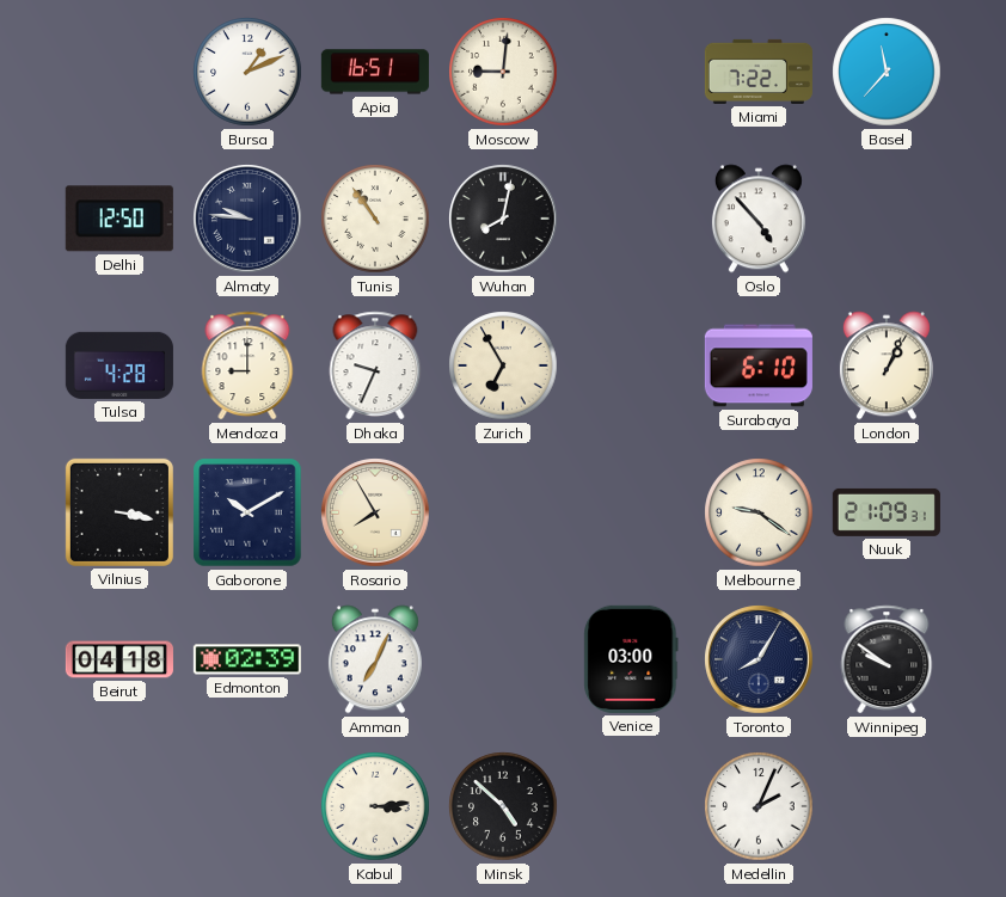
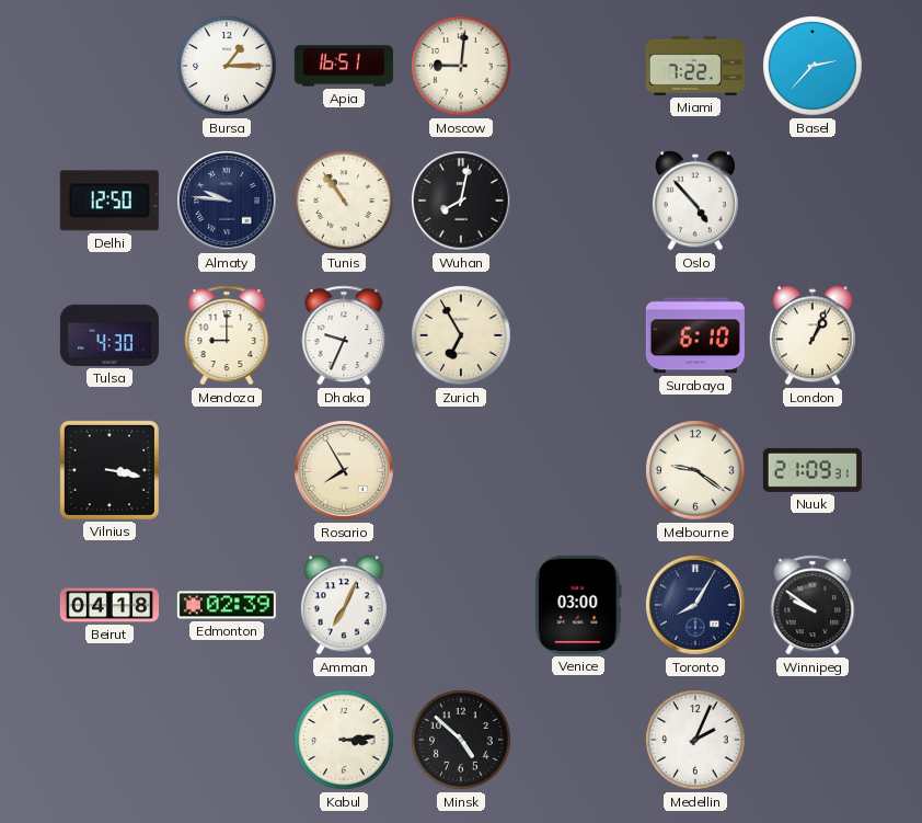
Bursa: 1:11 -> 1:15
Basel: 11:37 -> 2:37
Tulsa: 4:28 -> 4:30
Gaborone: 10:10 -> none
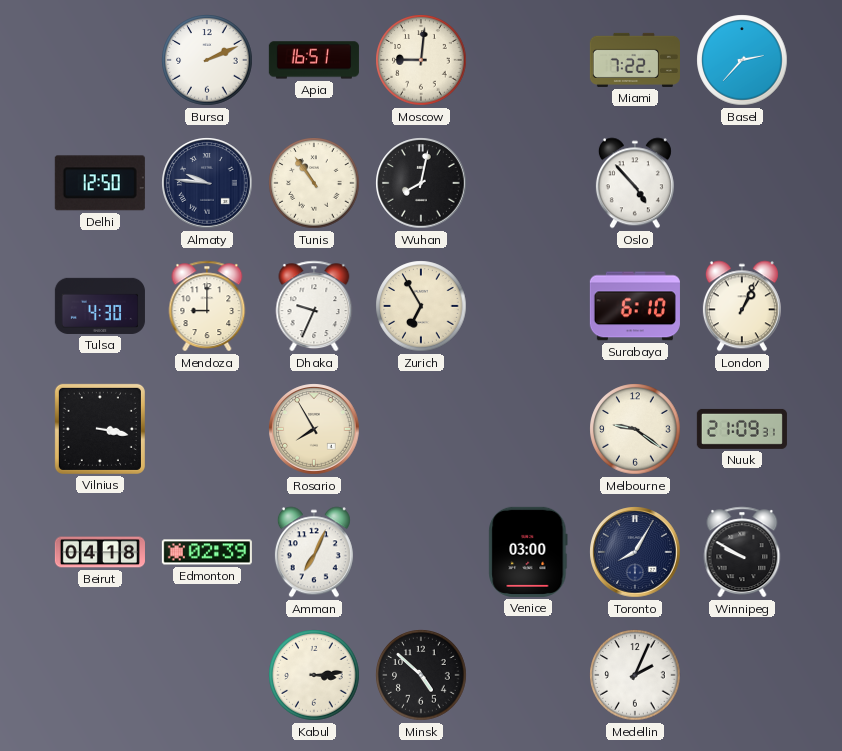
Bursa: 1:15 -> 2:11
Winnipeg: 9:51 -> 9:50
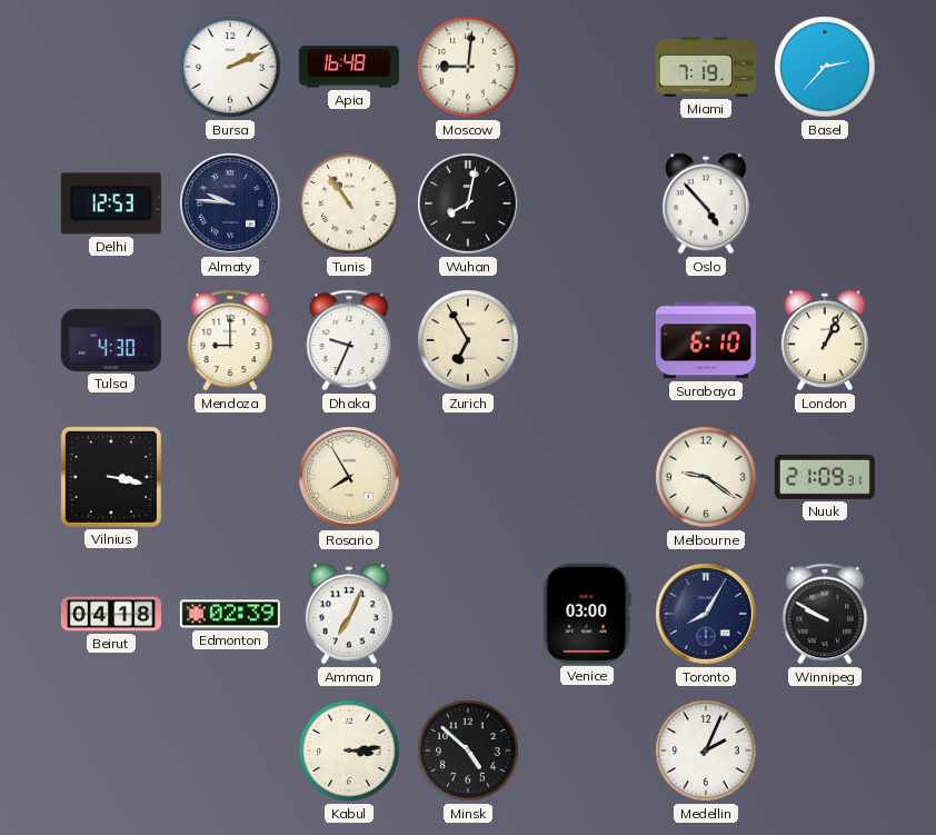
Apia: 16:51 -> 16:48
Miami: 7:22 -> 7:19
Delhi: 12:50 -> 12:53
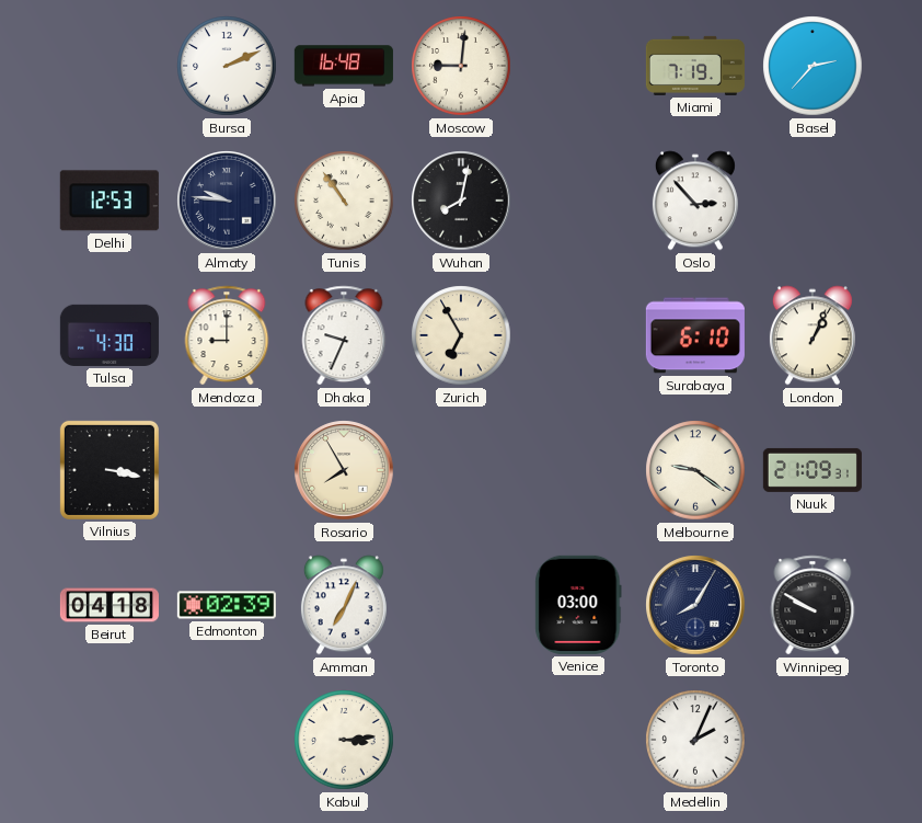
Oslo: 4:53 -> 2:53
Minsk: 4:52 -> none
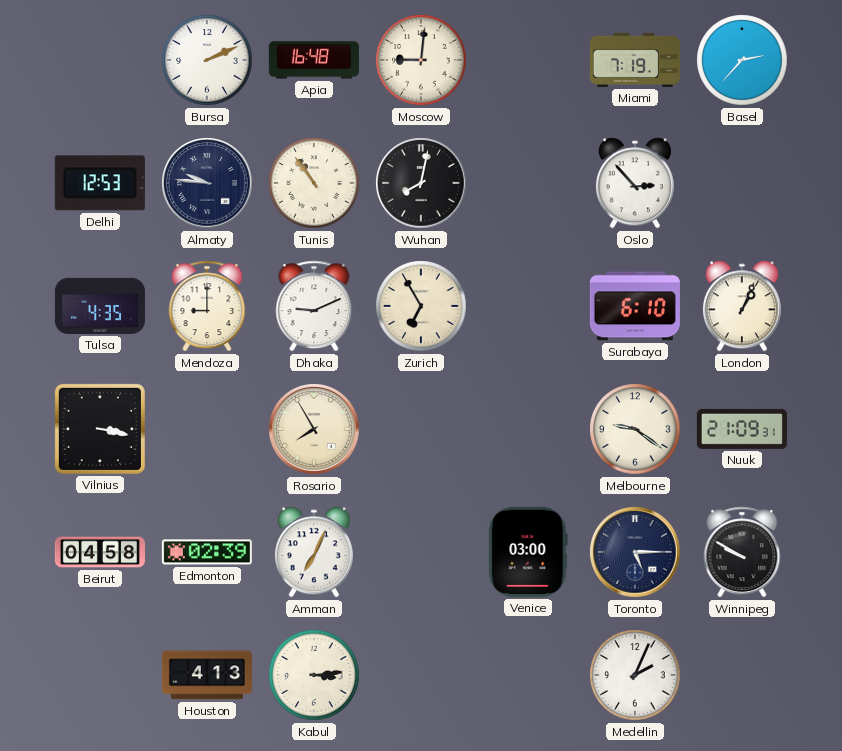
Tulsa: 4:30 -> 4:35
Dhaka: 9:34 -> 9:11
Beirut: 04:18 -> 04:58
Toronto: 8:05 -> 5:15
Houston: none -> 4:13
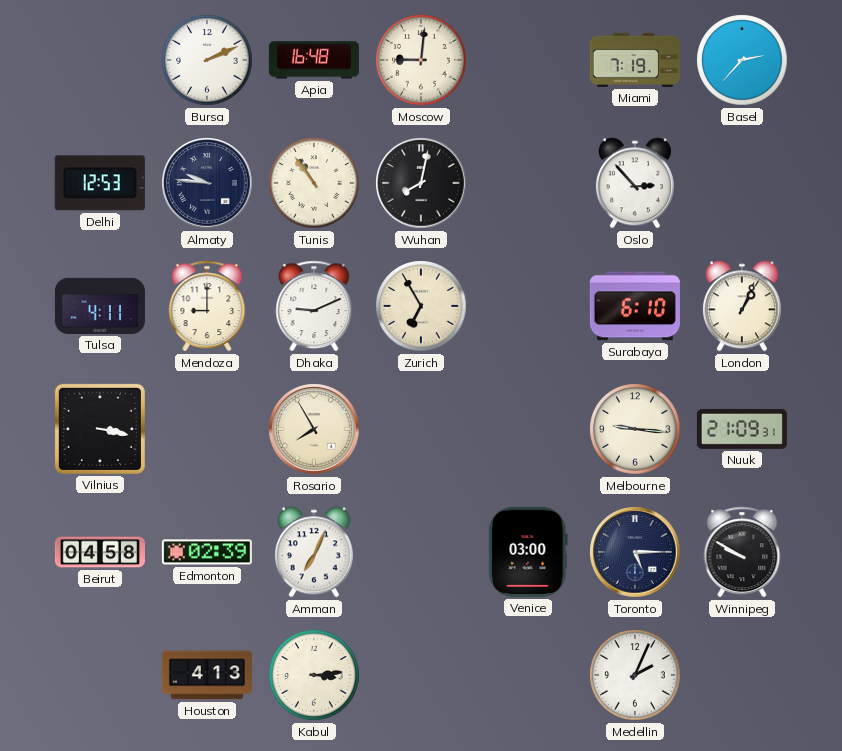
Tulsa: 4:35 -> 4:11
Melbourne: 9:21 -> 9:16
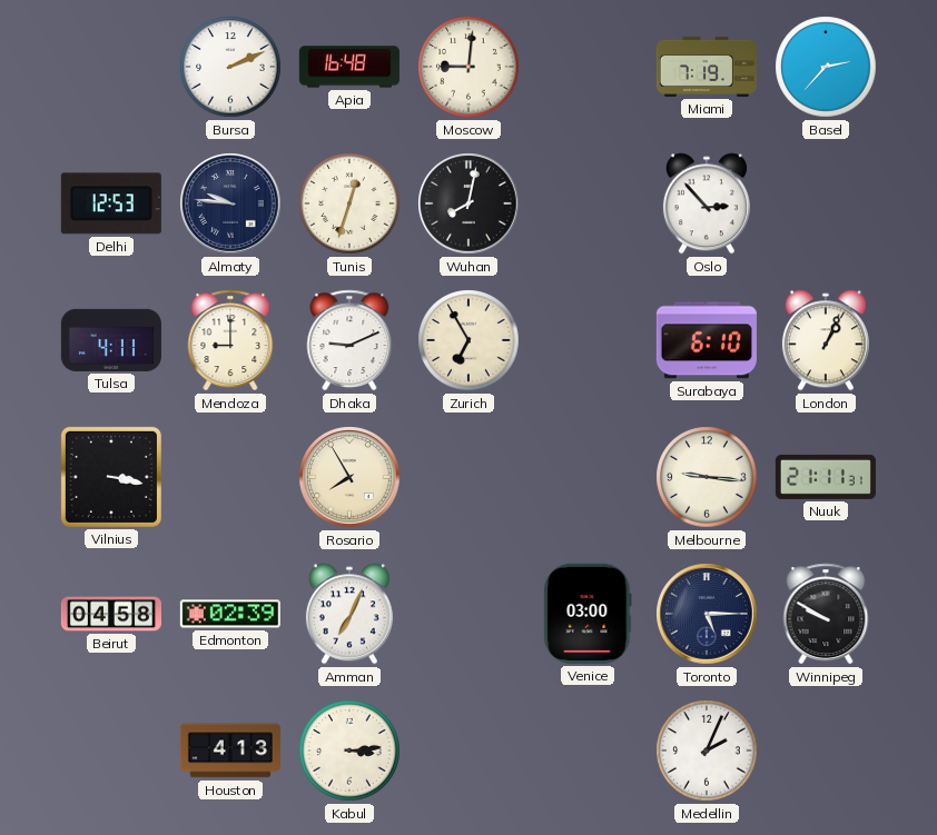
Tunis: 10:54 -> 12:33
Nuuk: 21:09 -> 21:11
